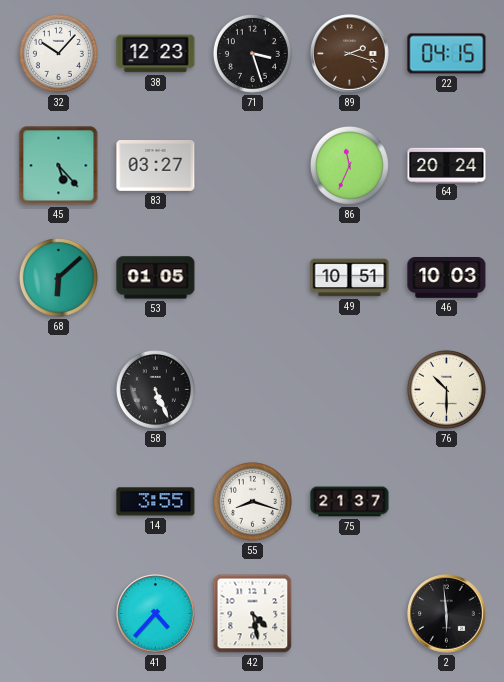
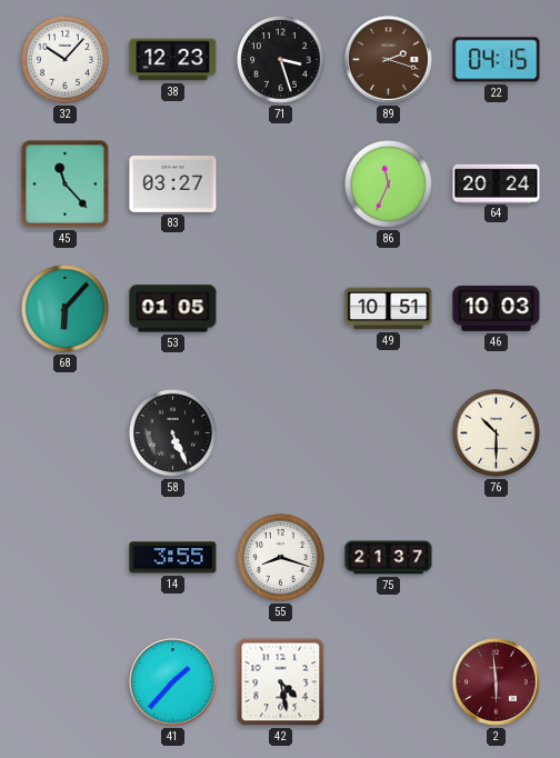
45: 5:23 -> 11:23
68: 6:08 -> 6:07
41: 4:37 -> 1:37
2 dial: black -> burgundy
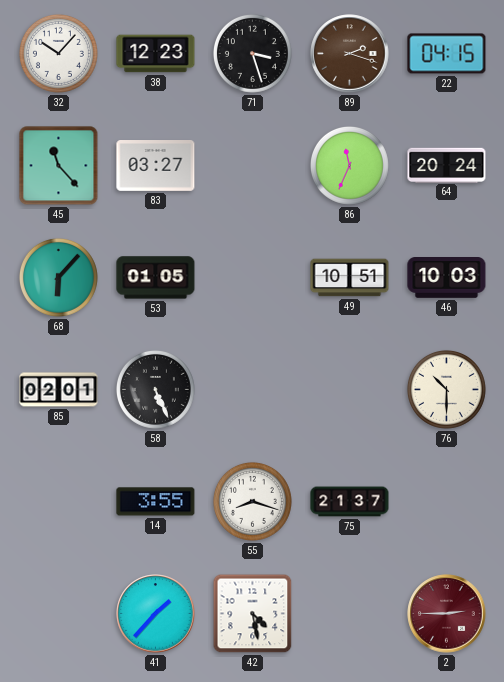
85: none -> 02:01
2: 5:59 -> 2:45
